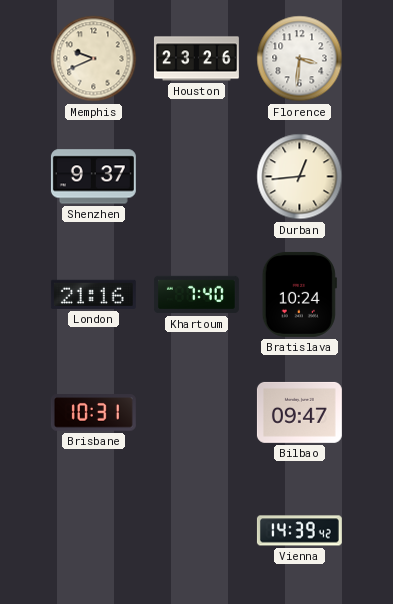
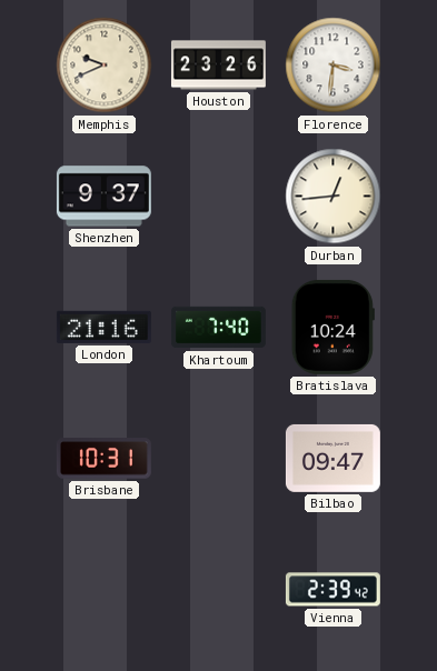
Vienna: 14:39 -> 2:39
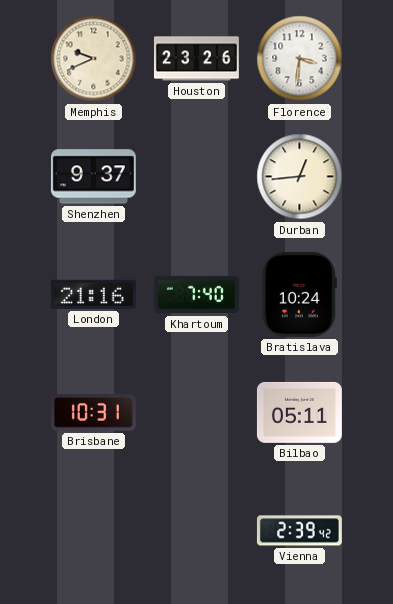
Bilbao: 09:47 -> 05:11
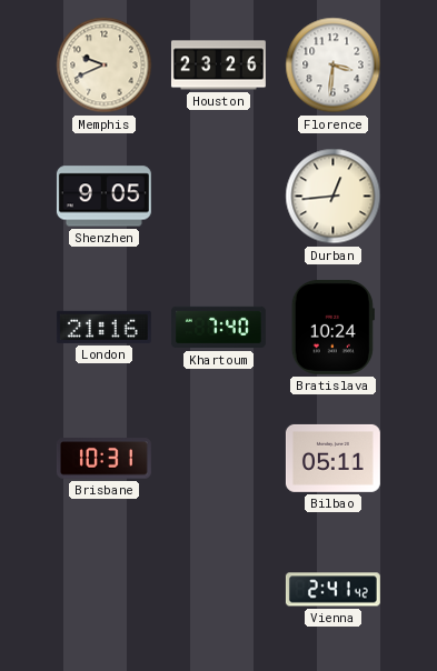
Shenzhen: 9:37 -> 9:05
Vienna: 2:39 -> 2:41
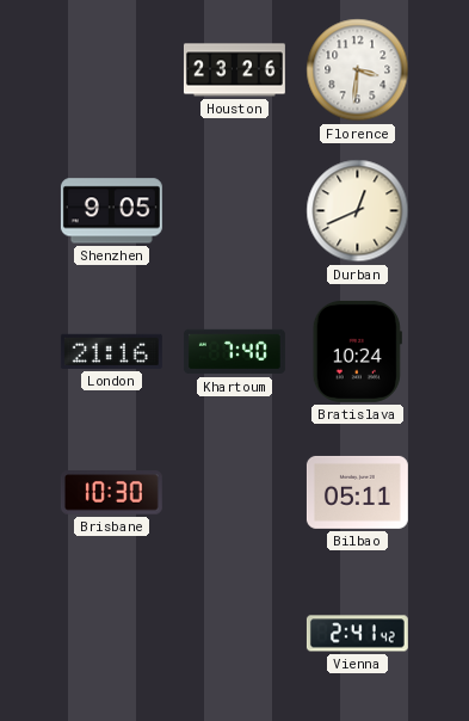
Memphis: 9:41 -> none
Durban: 12:44 -> 12:41
Brisbane: 10:31 -> 10:30
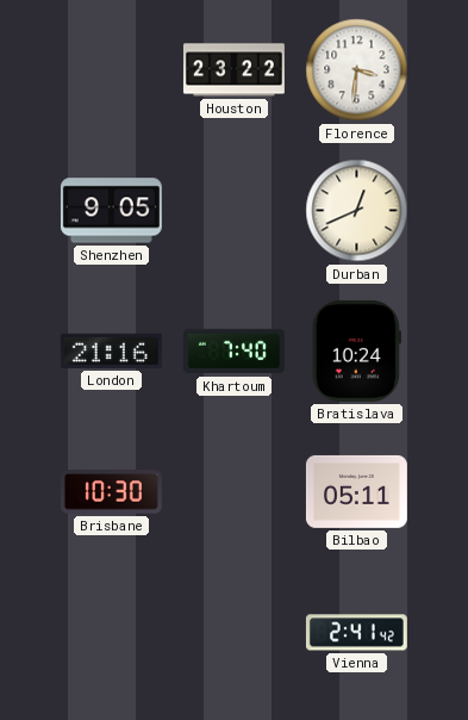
Houston: 23:26 -> 23:22
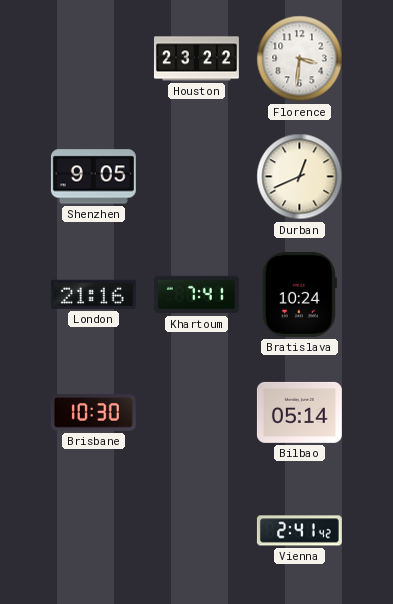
Khartoum: 7:40 -> 7:41
Bilbao: 05:11 -> 05:14
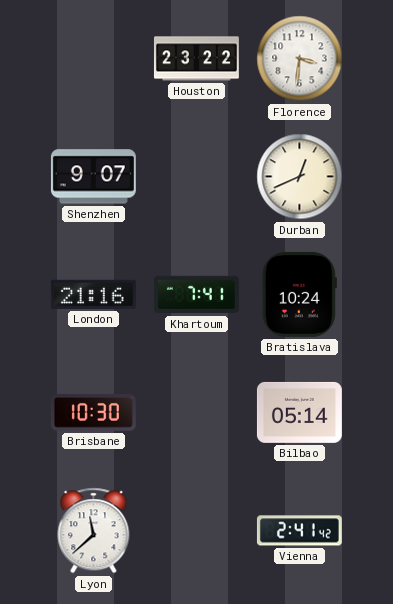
Shenzhen: 9:05 -> 9:07
Lyon: none -> 11:38
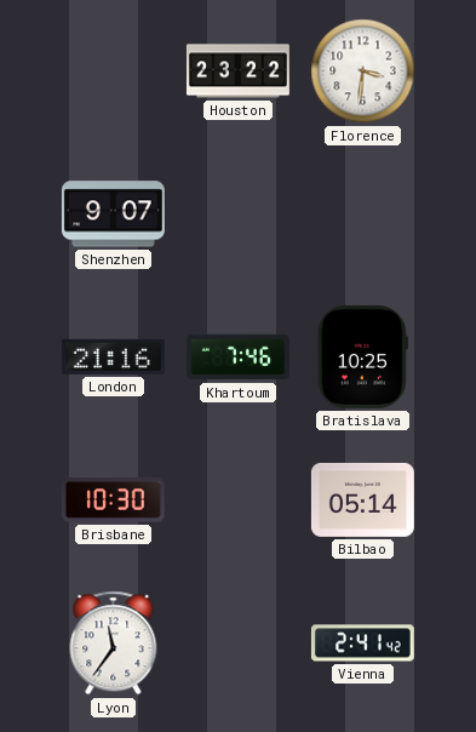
Durban: 12:41 -> none
Khartoum: 7:41 -> 7:46
Bratislava: 10:24 -> 10:25
Lyon: 11:38 -> 11:36
